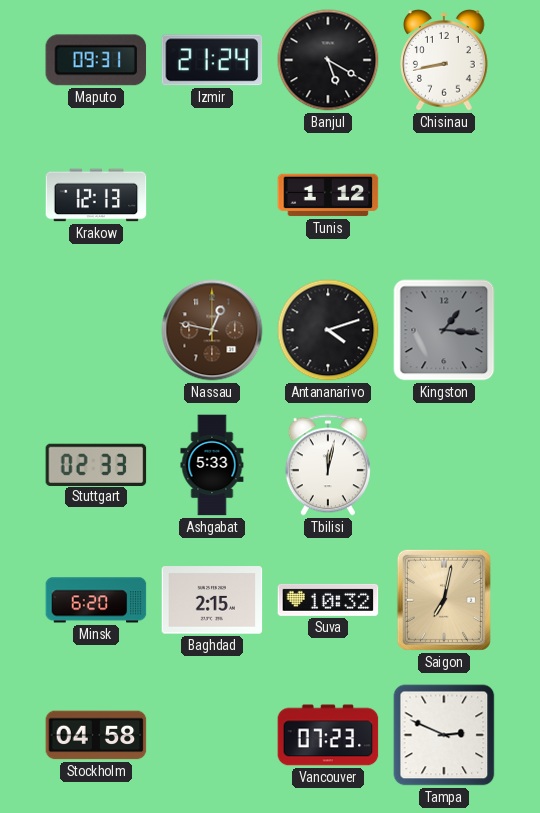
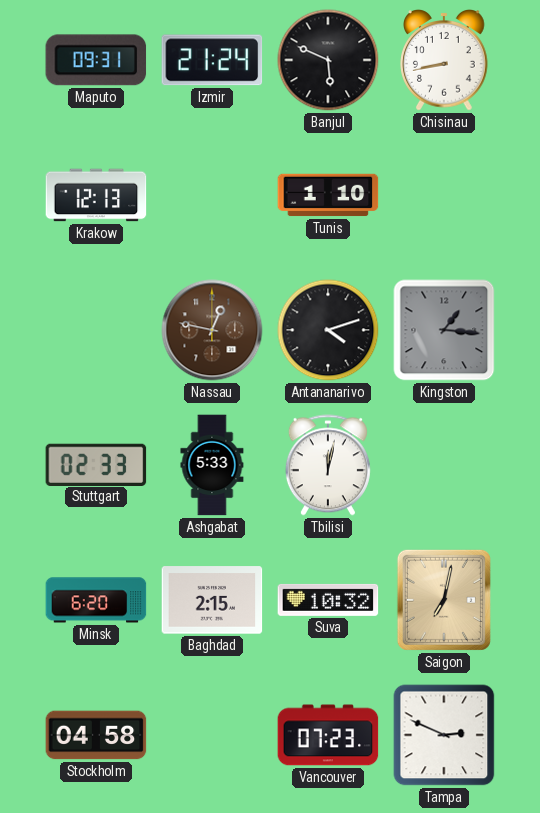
Banjul: 5:20 -> 5:49
Tunis: 1:12 -> 1:10
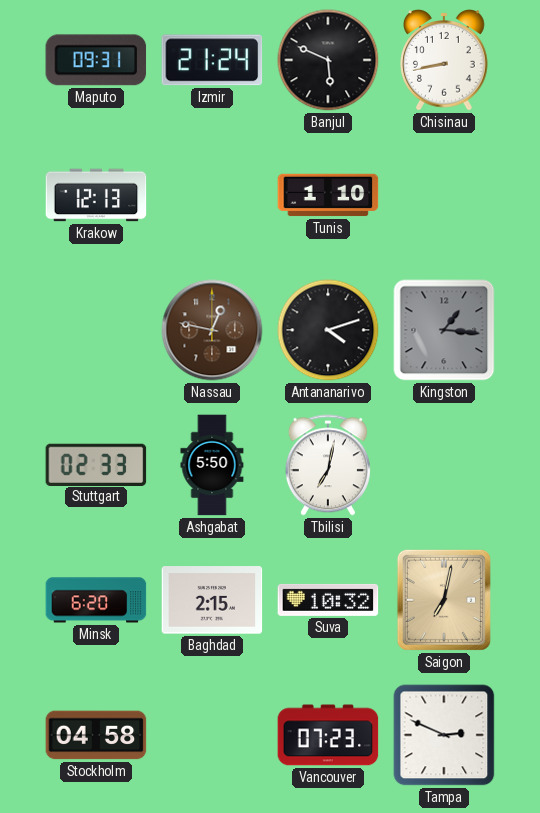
Ashgabat: 5:33 -> 5:50
Tbilisi: 12:02 -> 7:02
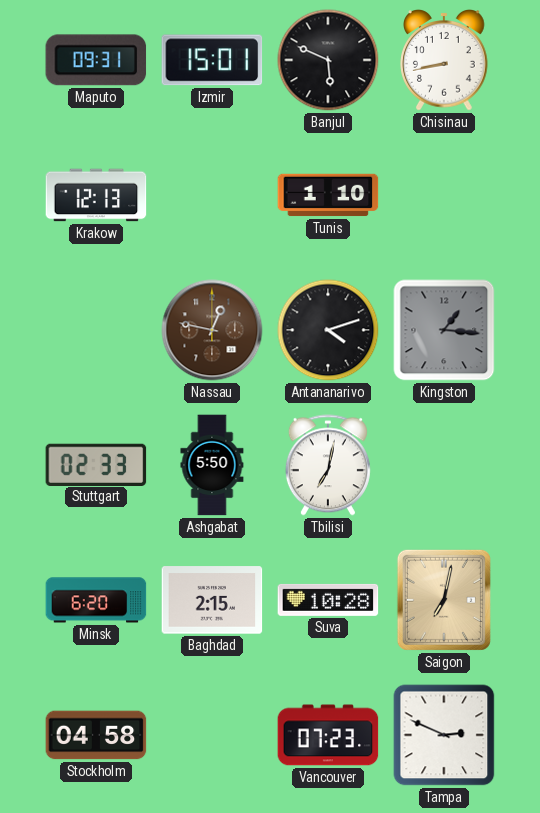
Izmir: 21:24 -> 15:01
Suva: 10:32 -> 10:28
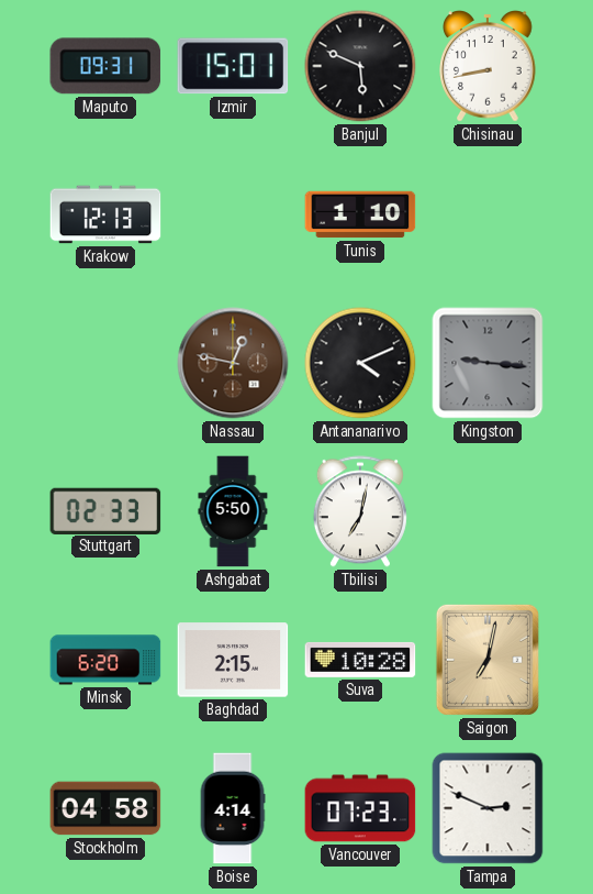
Antananarivo: 4:12 -> 4:11
Kingston: 1:16 -> 9:16
Boise: none -> 4:14
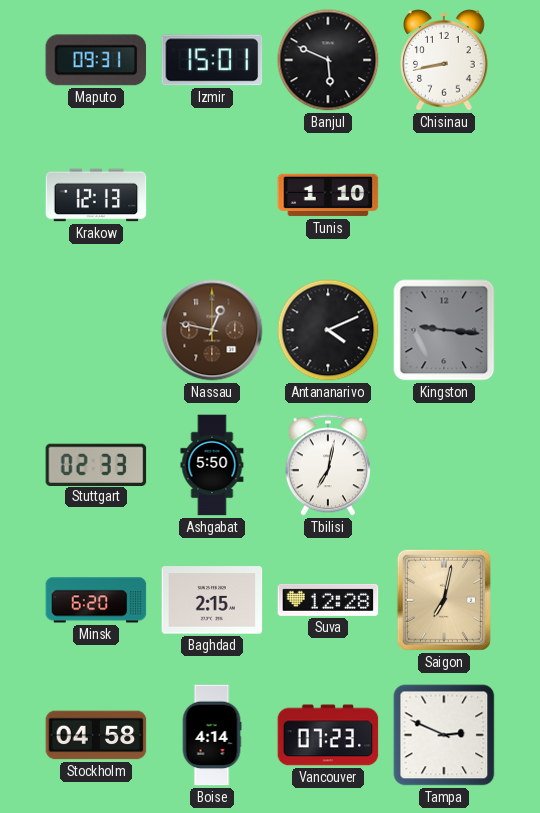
Suva: 10:28 -> 12:28
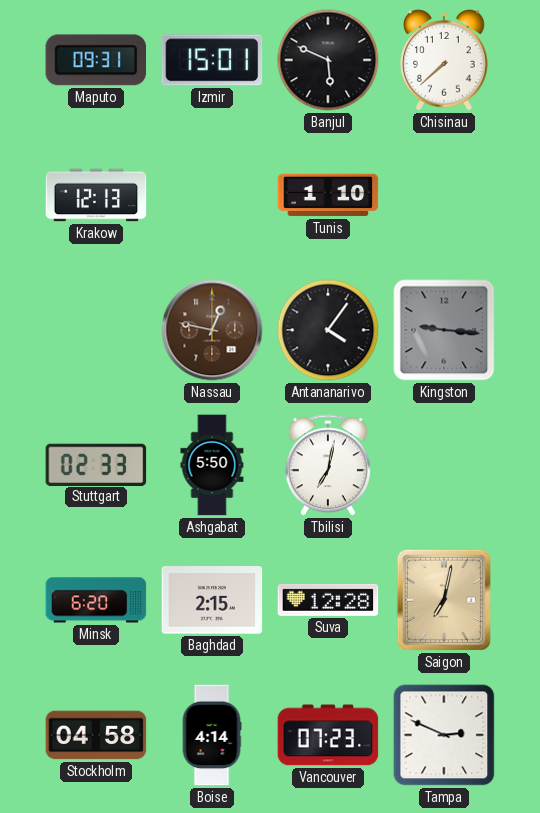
Chisinau: 8:43 -> 7:38
Antananarivo: 4:11 -> 4:06
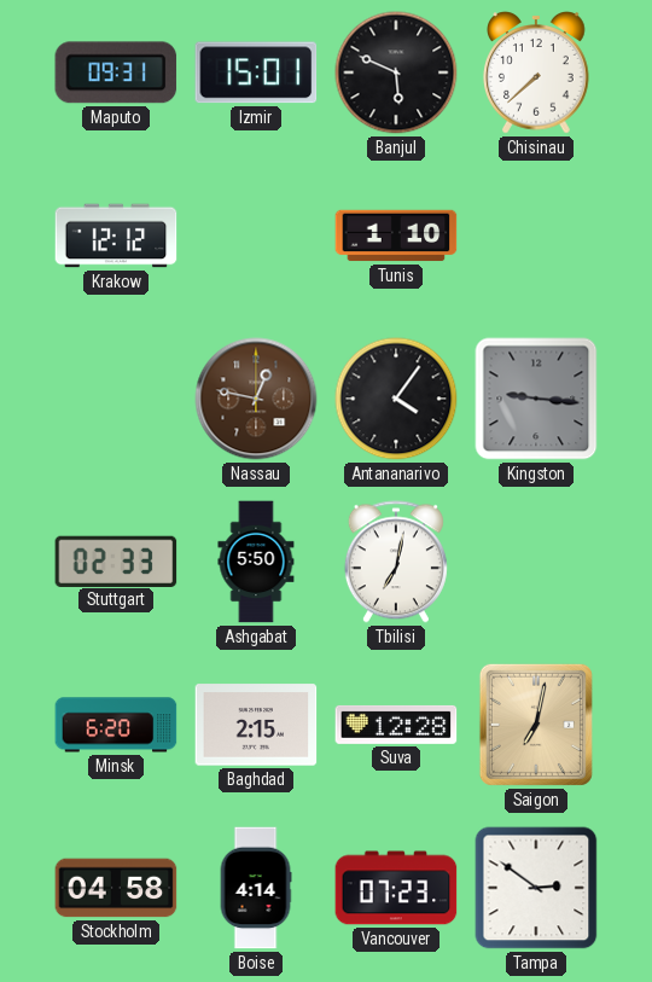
Krakow: 12:13 -> 12:12
Tampa: 2:49 -> 2:51
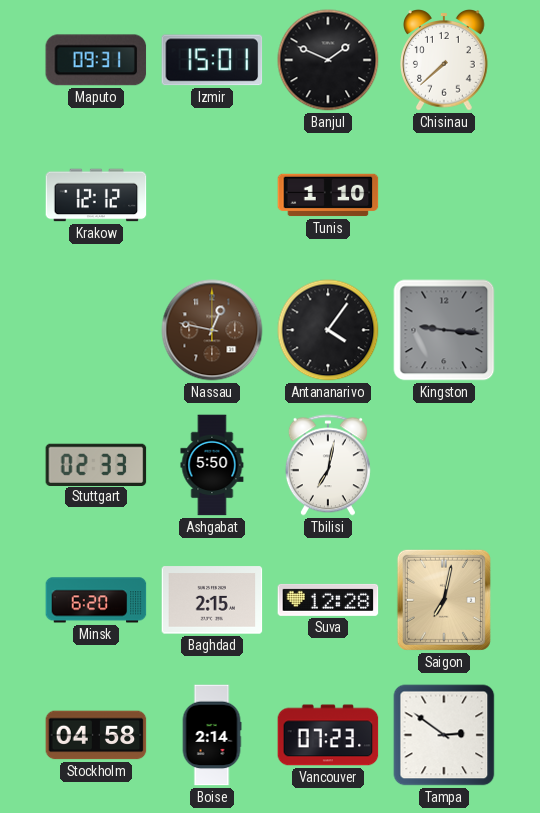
Banjul: 5:49 -> 1:49
Boise: 4:14 -> 2:14
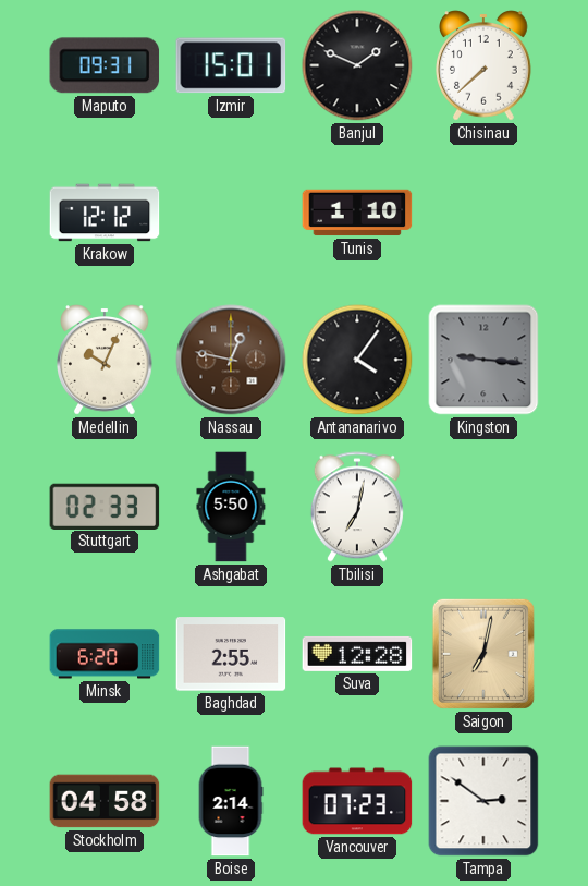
Medellin: none -> 10:04
Baghdad: 2:15 -> 2:55
